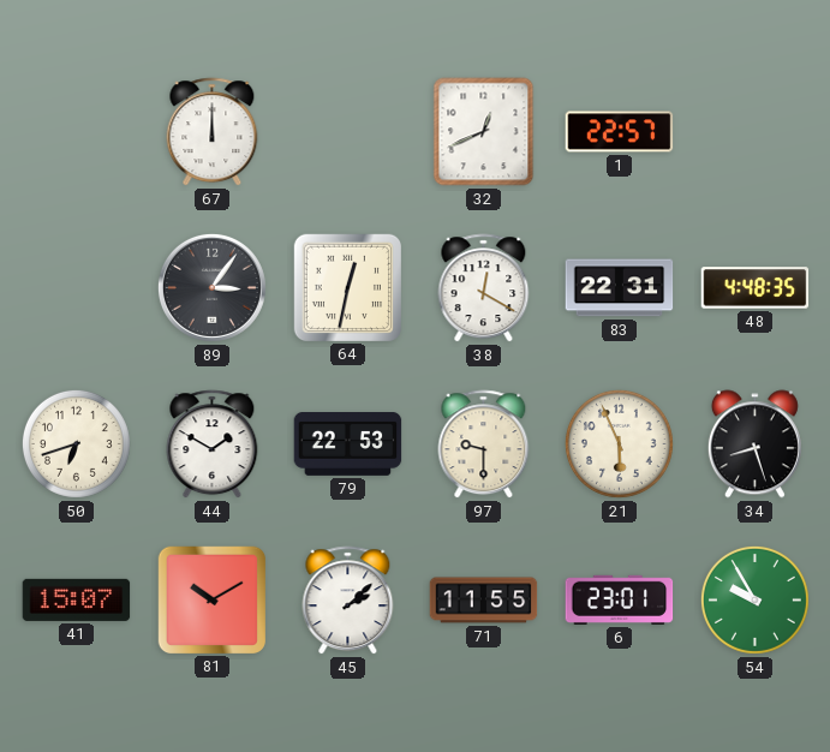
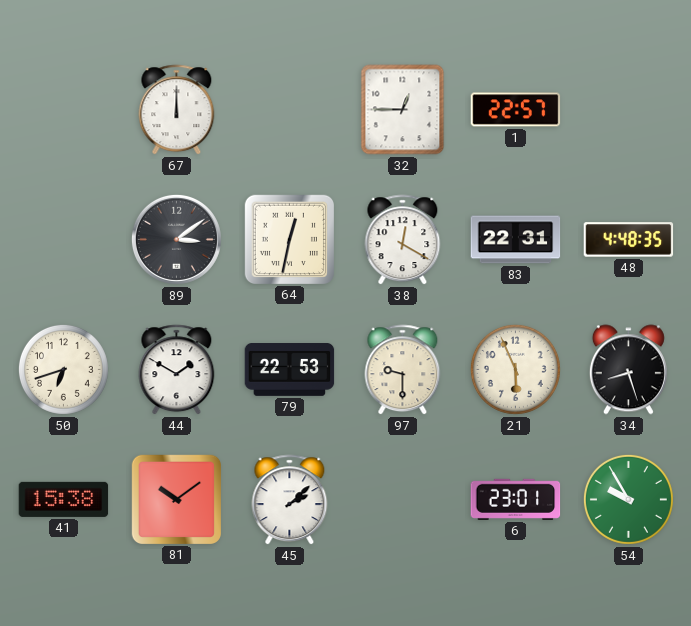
32: 12:41 -> 12:45
89: 3:06 -> 3:09
41: 15:07 -> 15:38
81: 10:10 -> 10:09
71: 11:55 -> none
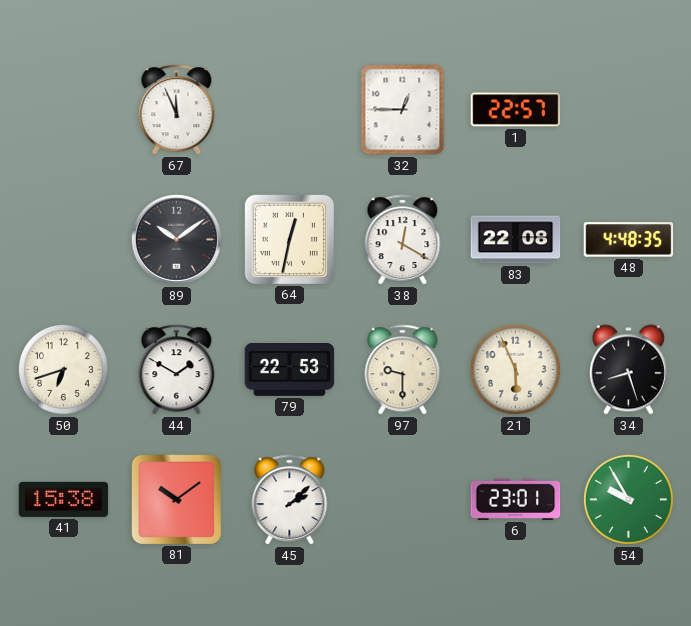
67: 12:00 -> 11:56
89: 3:09 -> 10:09
83: 22:31 -> 22:08
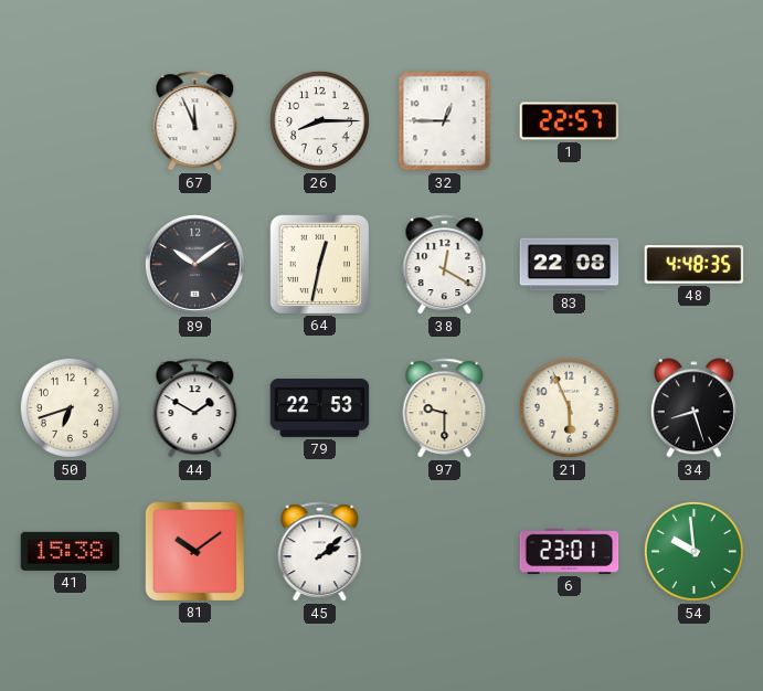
26: none -> 8:15
54: 9:55 -> 9:59
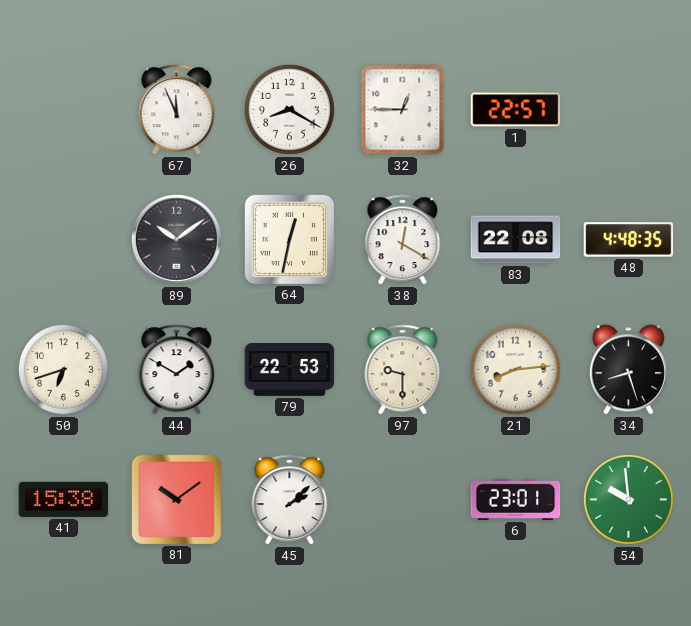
26: 8:15 -> 8:20
21: 5:56 -> 8:14
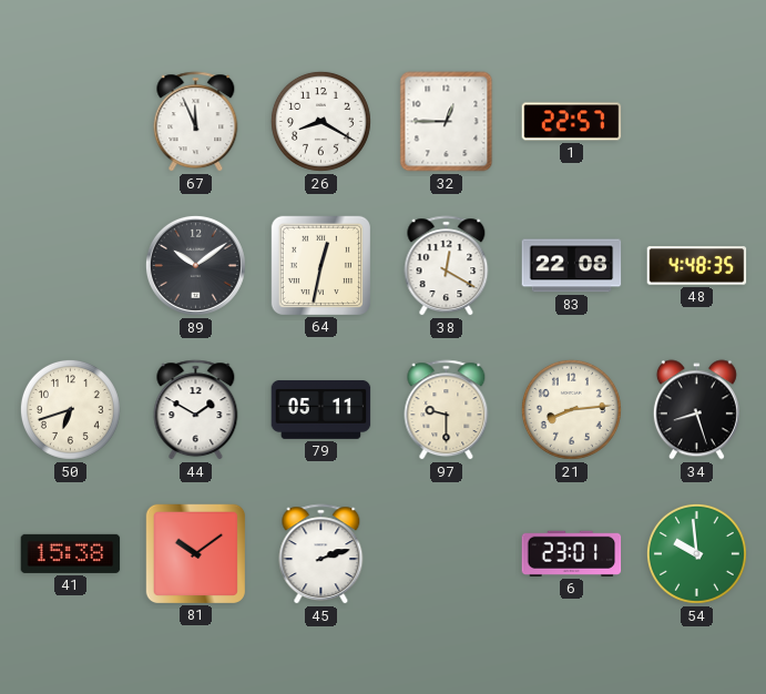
79: 22:53 -> 05:11
45: 2:08 -> 2:12
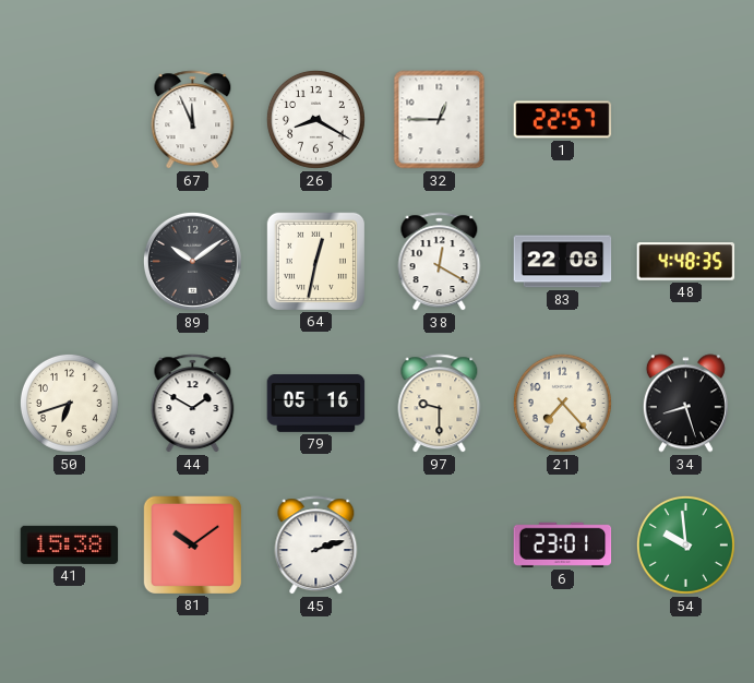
79: 05:11 -> 05:16
21: 8:14 -> 7:23
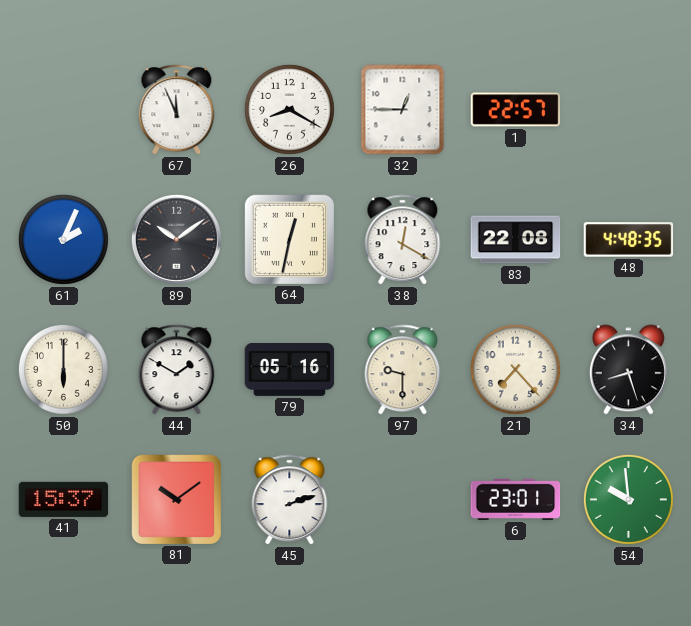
61: none -> 2:04
50: 6:42 -> 6:00
41: 15:38 -> 15:37
